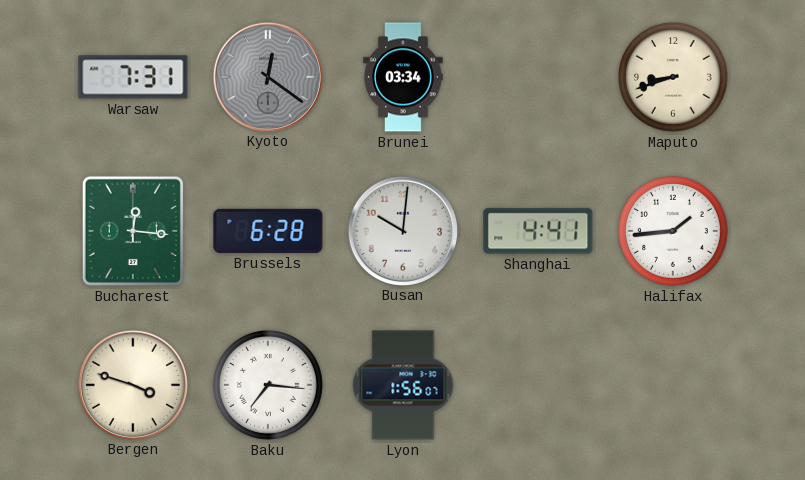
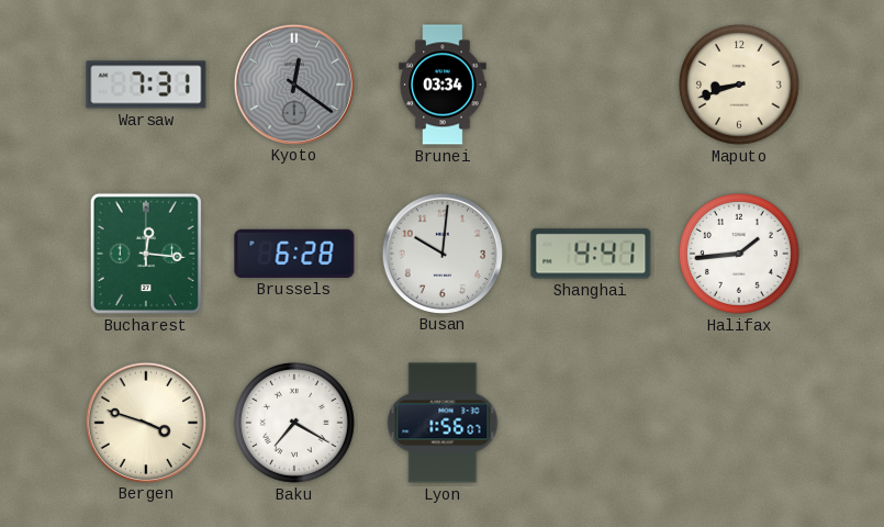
Baku: 7:16 -> 7:20
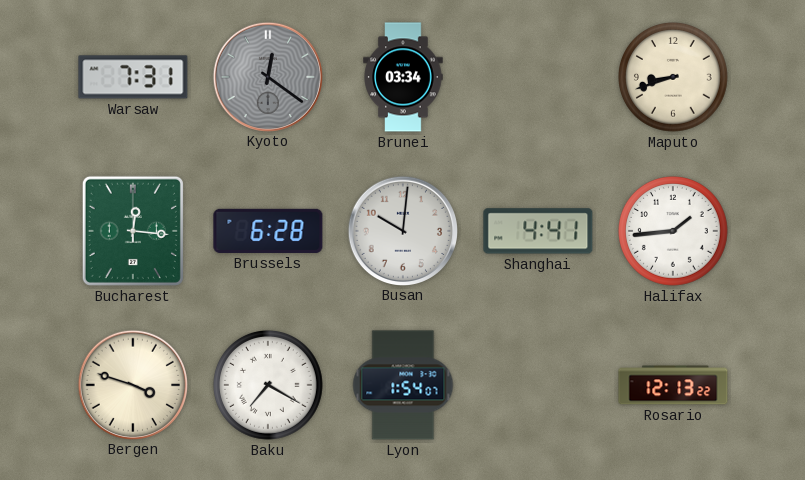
Lyon: 1:56 -> 1:54
Rosario: none -> 12:13
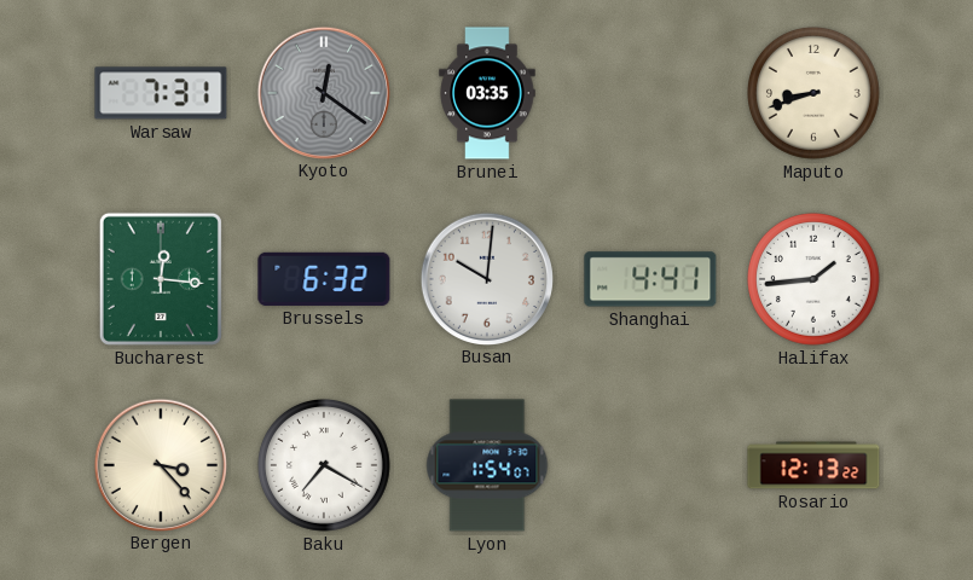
Brunei: 03:34 -> 03:35
Brussels: 6:28 -> 6:32
Bergen: 3:48 -> 3:23
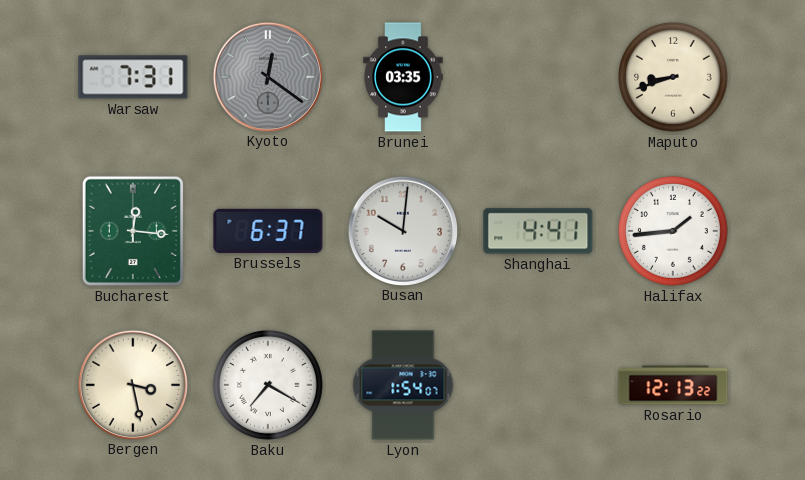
Brussels: 6:32 -> 6:37
Bergen: 3:23 -> 3:28
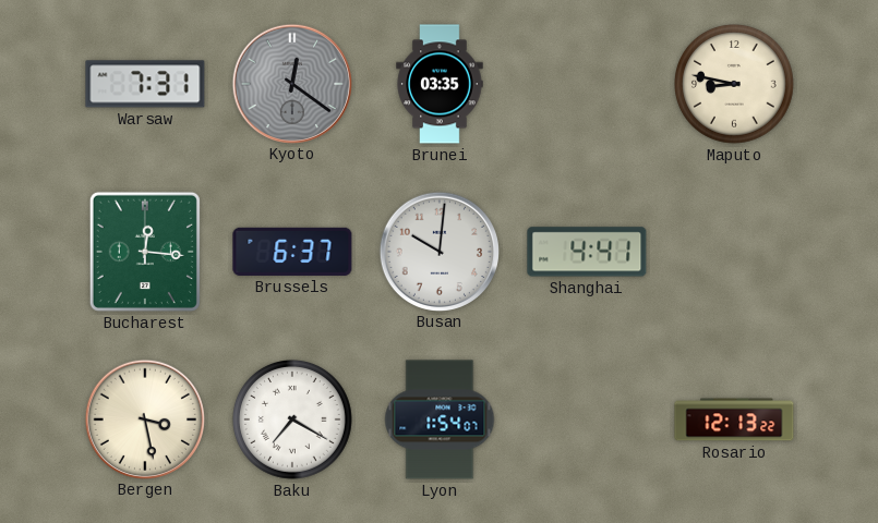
Maputo: 8:42 -> 8:47
Halifax: 1:44 -> none
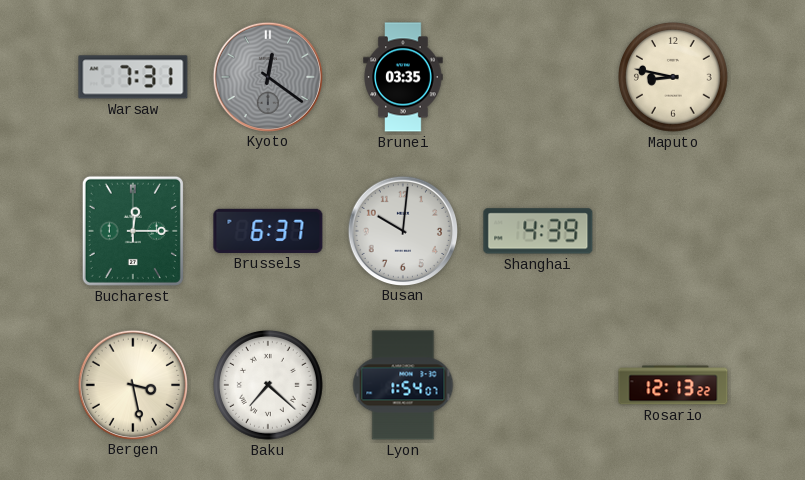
Bucharest: 12:16 -> 12:15
Shanghai: 4:41 -> 4:39
Baku: 7:20 -> 7:22
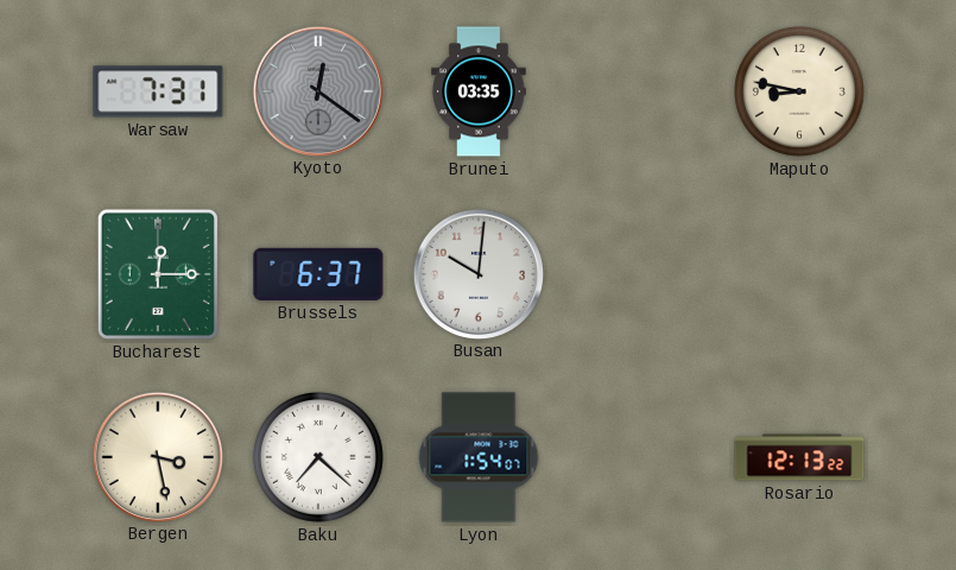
Shanghai: 4:39 -> none
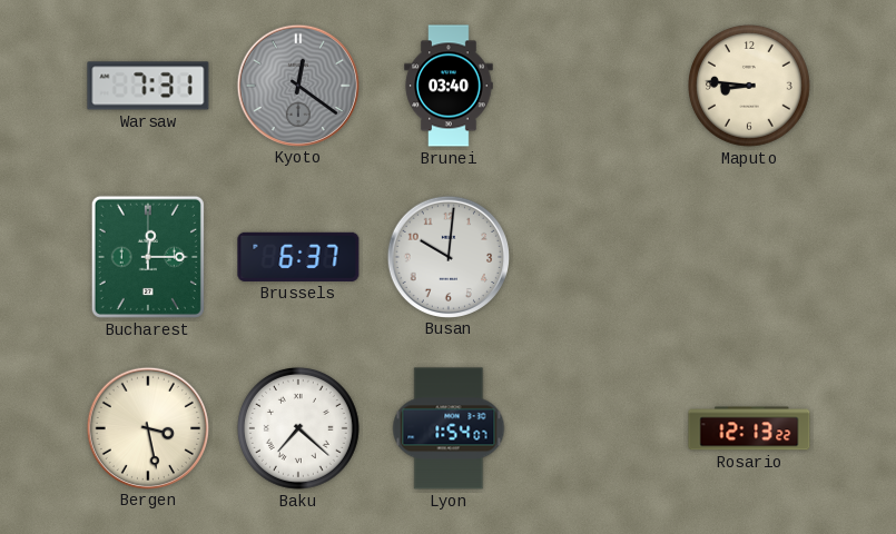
Brunei: 03:35 -> 03:40
Maputo: 8:47 -> 8:46
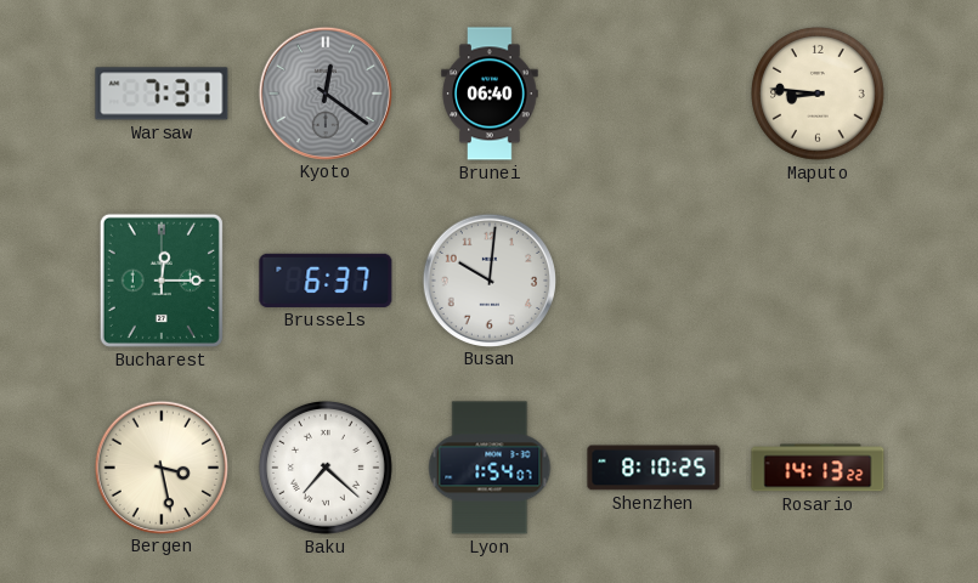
Brunei: 03:40 -> 06:40
Shenzhen: none -> 8:10
Rosario: 12:13 -> 14:13
